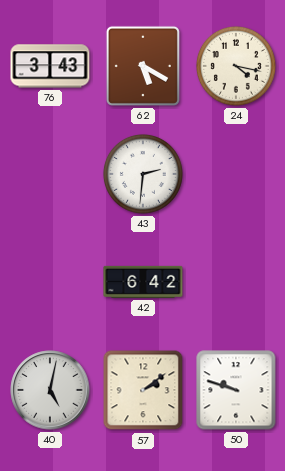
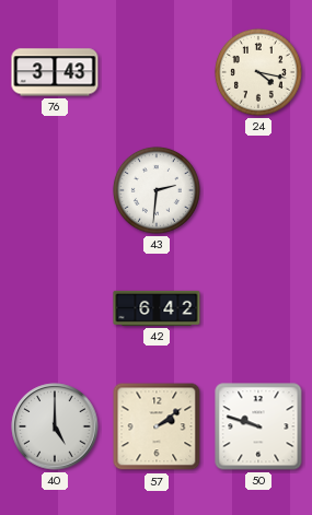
62: 5:20 -> none
40: 5:02 -> 5:00
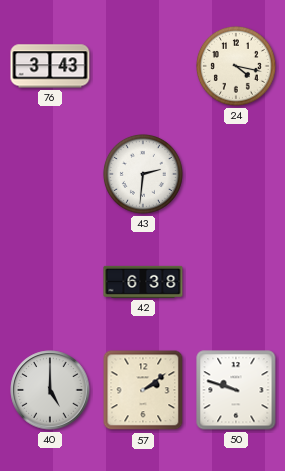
42: 6:42 -> 6:38
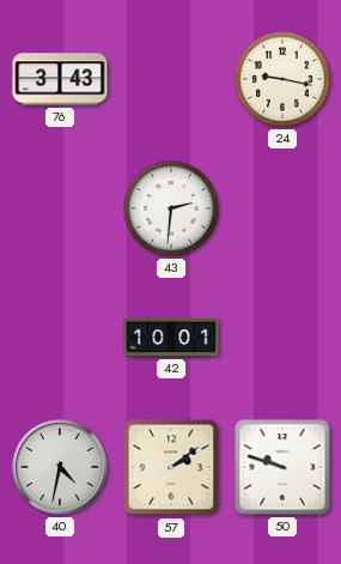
24: 4:17 -> 9:17
42: 6:38 -> 10:01
40: 5:00 -> 4:32
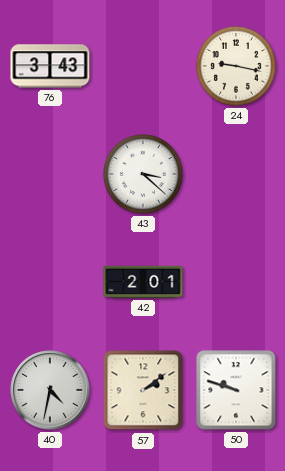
43: 2:31 -> 3:22
42: 10:01 -> 2:01
